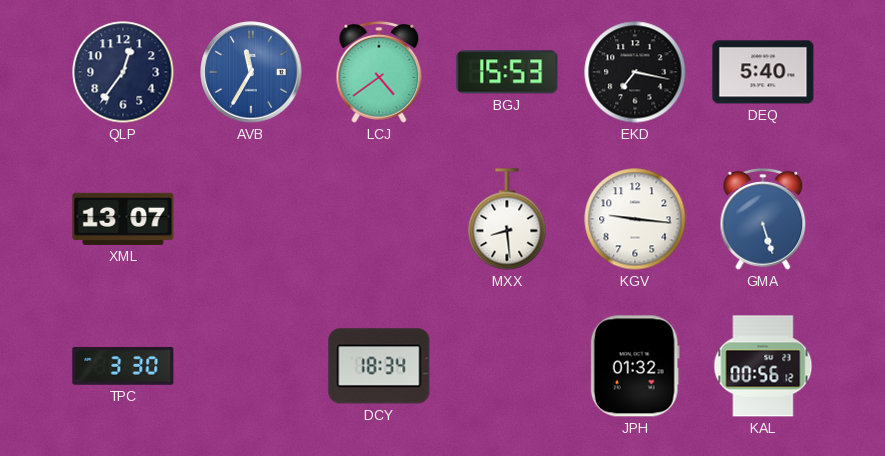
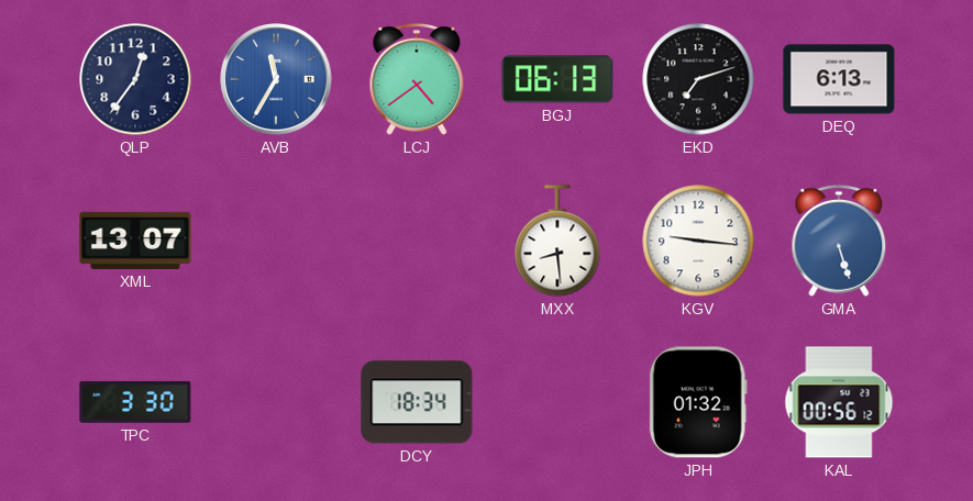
BGJ: 15:53 -> 06:13
EKD: 7:17 -> 7:12
DEQ: 5:40 -> 6:13
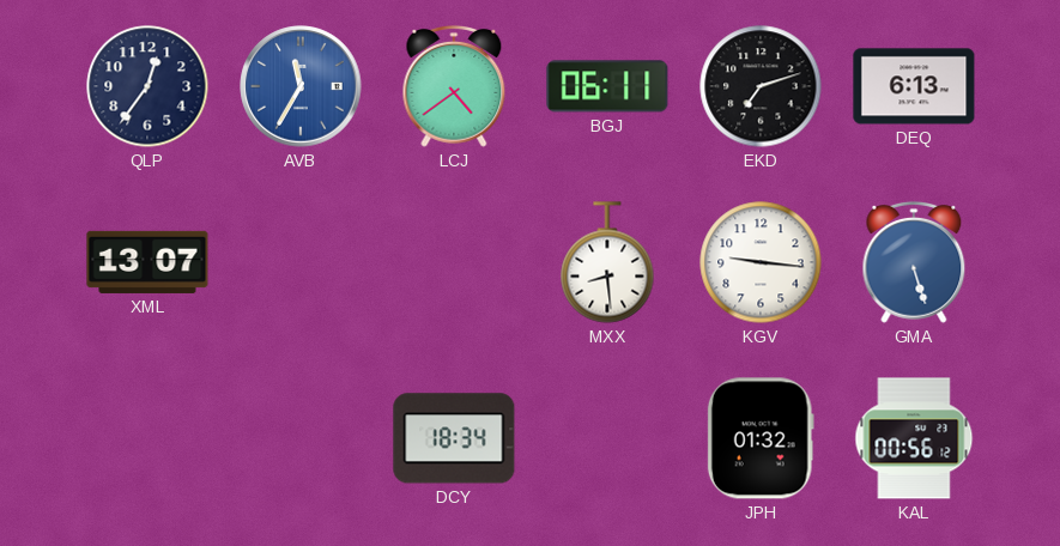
BGJ: 06:13 -> 06:11
TPC: 3:30 -> none
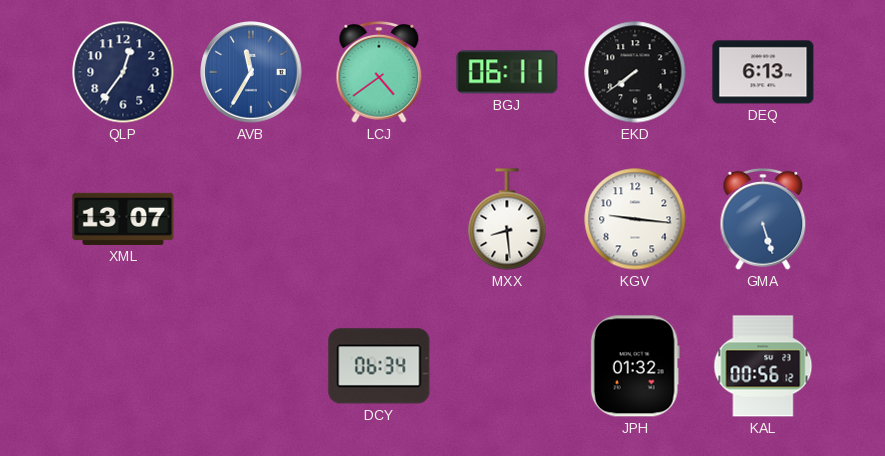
EKD: 7:12 -> 7:39
DCY: 18:34 -> 06:34
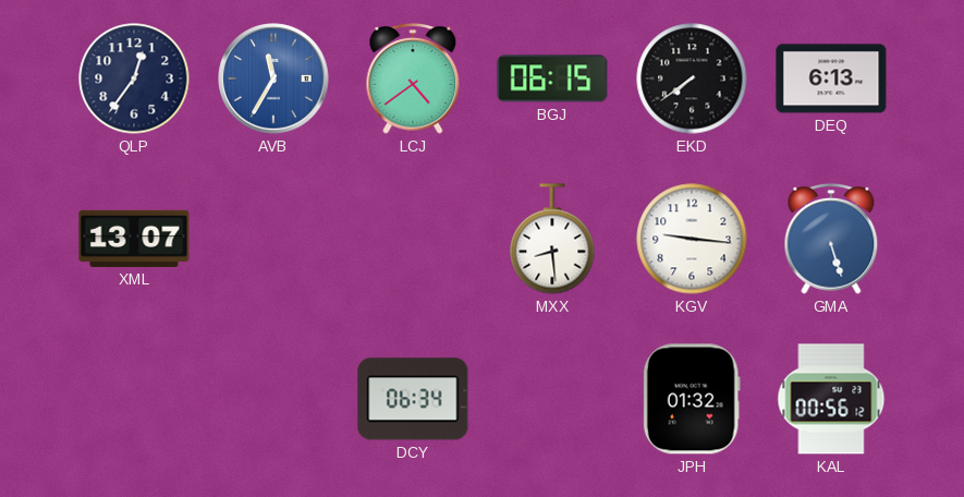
BGJ: 06:11 -> 06:15
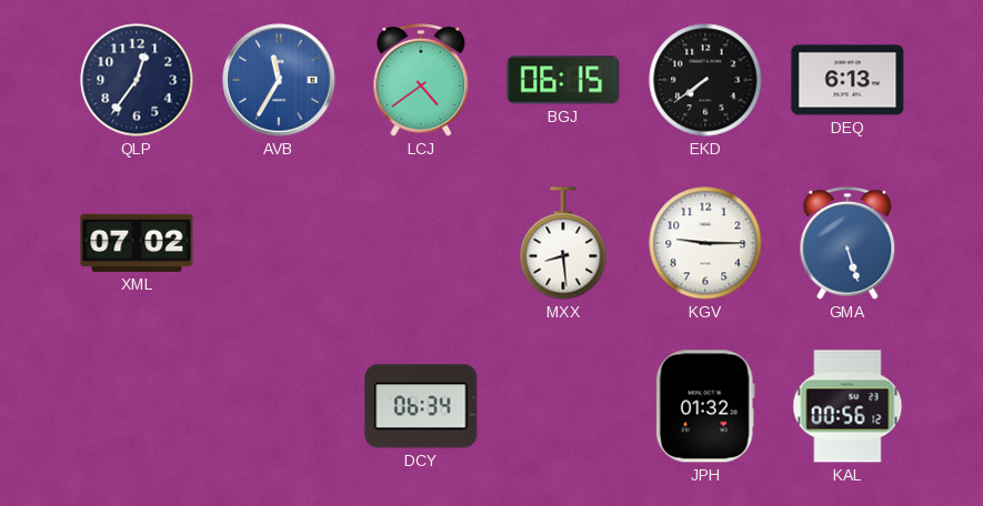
XML: 13:07 -> 07:02
KGV: 9:16 -> 9:15
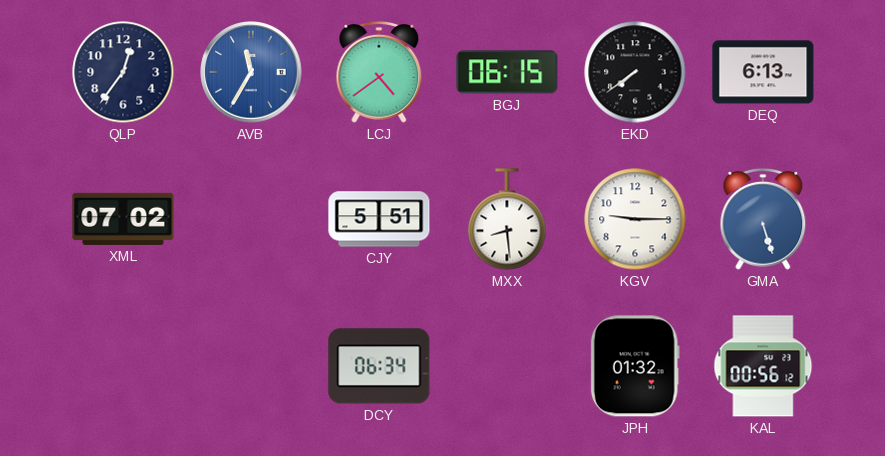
CJY: none -> 5:51
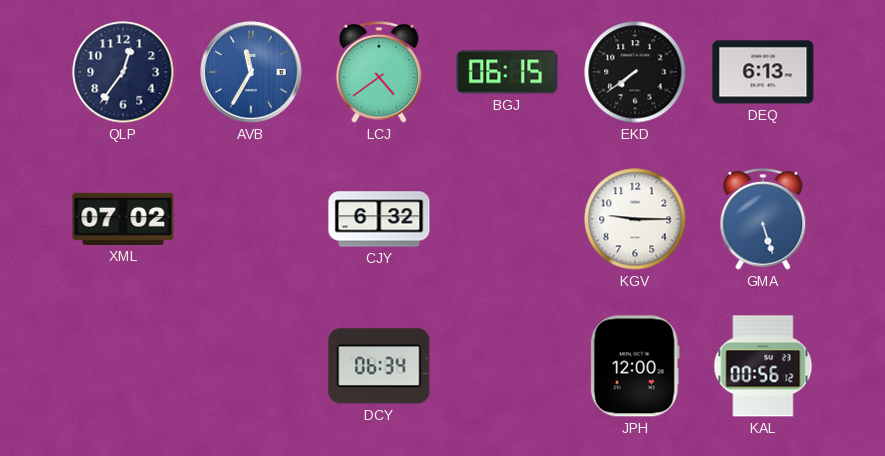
CJY: 5:51 -> 6:32
MXX: 8:29 -> none
JPH: 01:32 -> 12:00
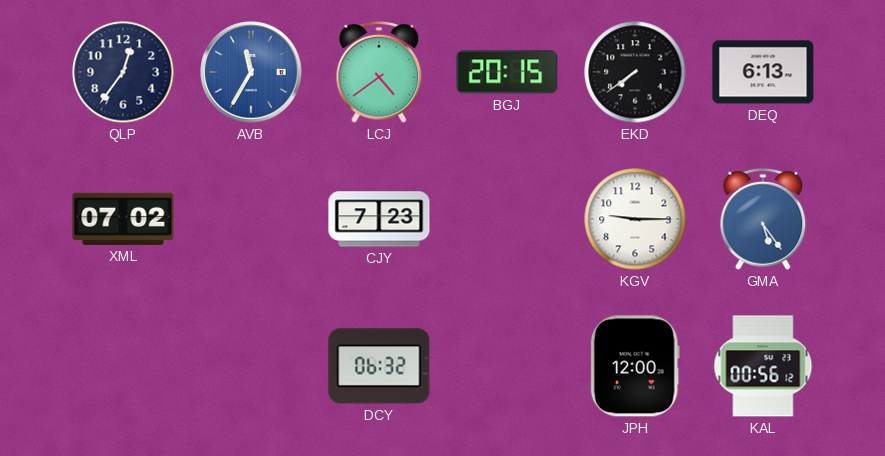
BGJ: 06:15 -> 20:15
CJY: 6:32 -> 7:23
GMA: 5:27 -> 5:24
DCY: 06:34 -> 06:32
